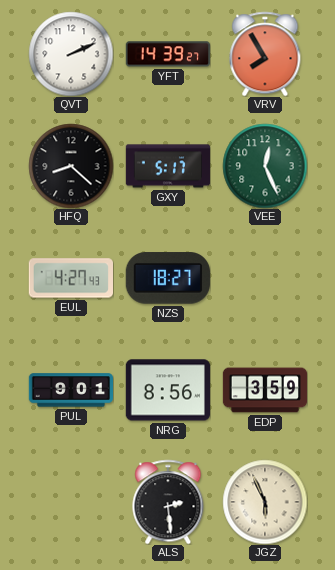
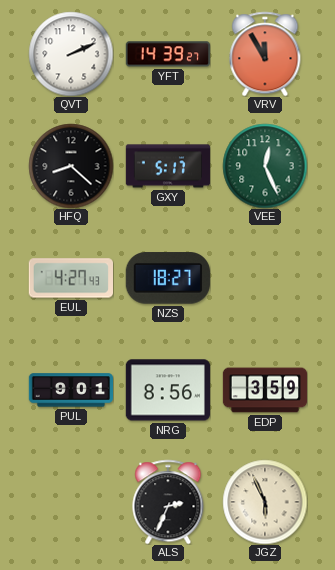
VRV: 7:55 -> 11:55
ALS: 2:29 -> 2:34
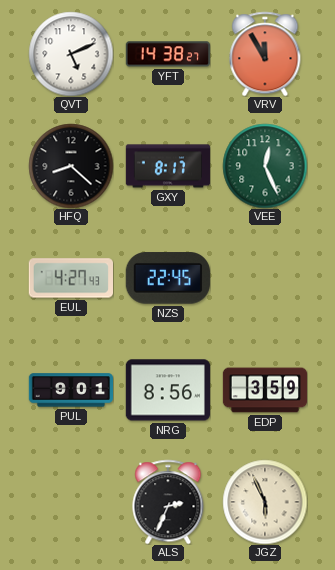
QVT: 2:11 -> 5:11
YFT: 14:39 -> 14:38
GXY: 5:17 -> 8:17
NZS: 18:27 -> 22:45
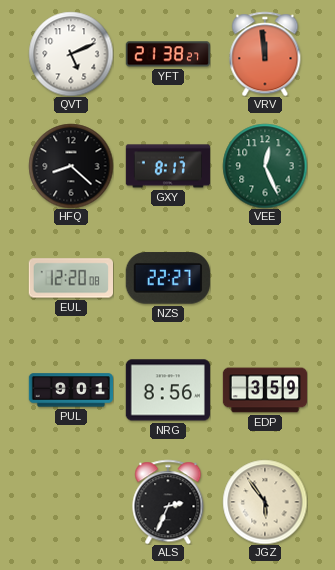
YFT: 14:38 -> 21:38
VRV: 11:55 -> 11:59
EUL: 4:27 -> 12:20
NZS: 22:45 -> 22:27
JGZ: 5:56 -> 5:54
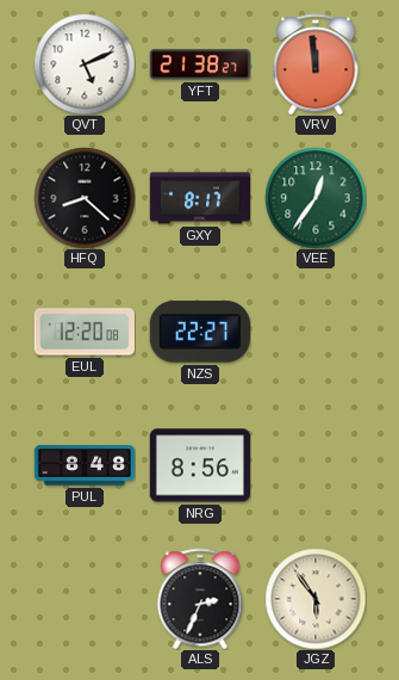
VEE: 12:26 -> 12:36
PUL: 9:01 -> 8:48
EDP: 3:59 -> none
